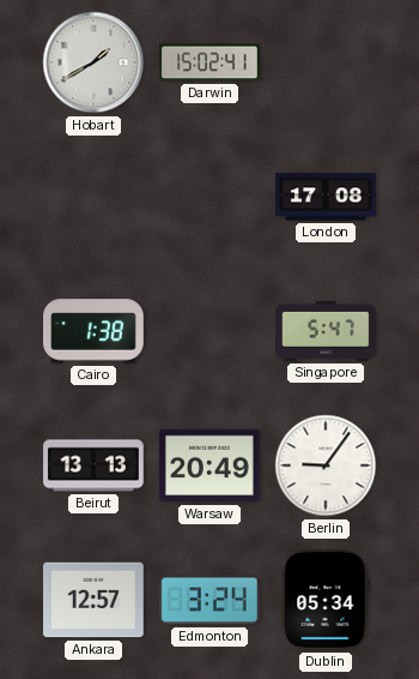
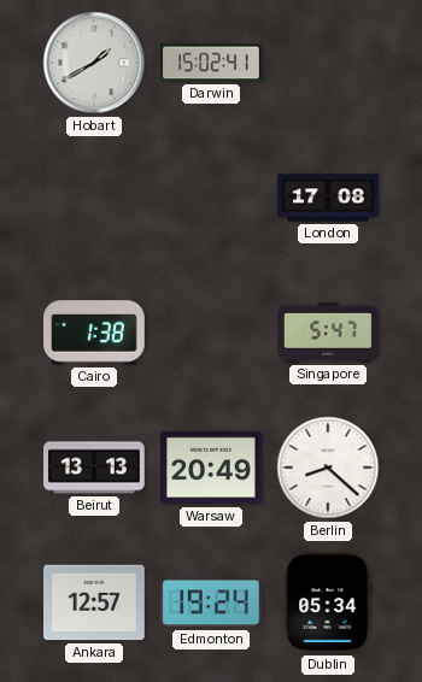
Berlin: 9:06 -> 8:22
Edmonton: 3:24 -> 19:24
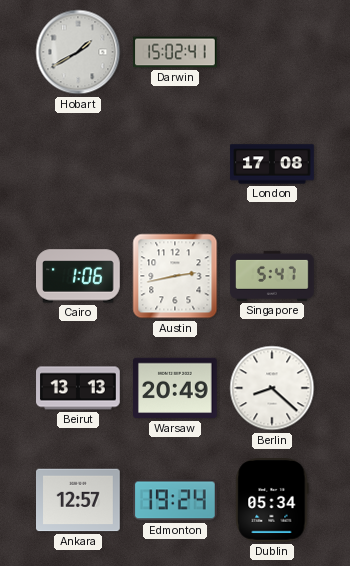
Cairo: 1:38 -> 1:06
Austin: none -> 2:43
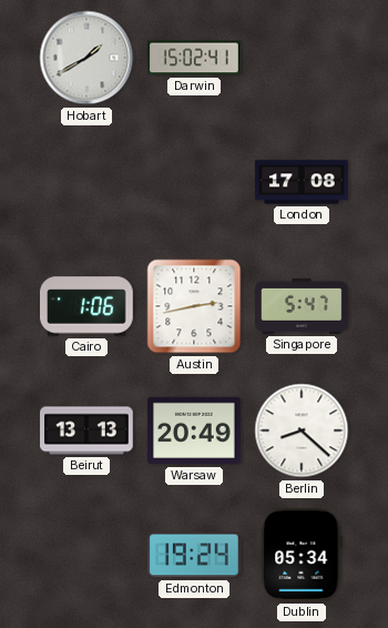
Ankara: 12:57 -> none
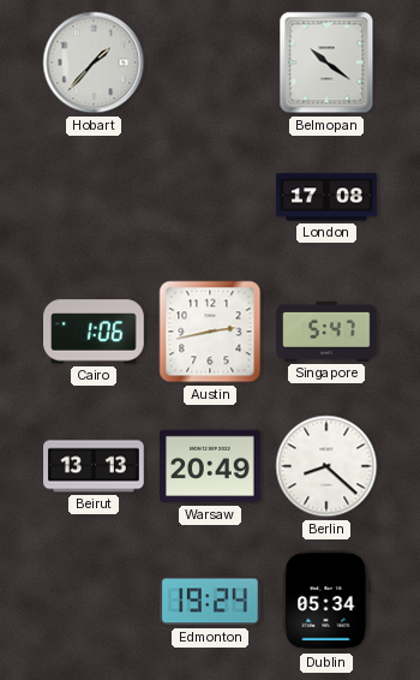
Hobart: 1:40 -> 1:37
Darwin: 15:02 -> none
Belmopan: none -> 10:21
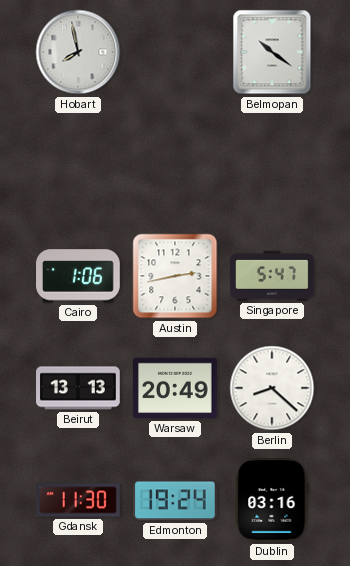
Hobart: 1:37 -> 7:58
London: 17:08 -> none
Gdansk: none -> 11:30
Dublin: 05:34 -> 03:16
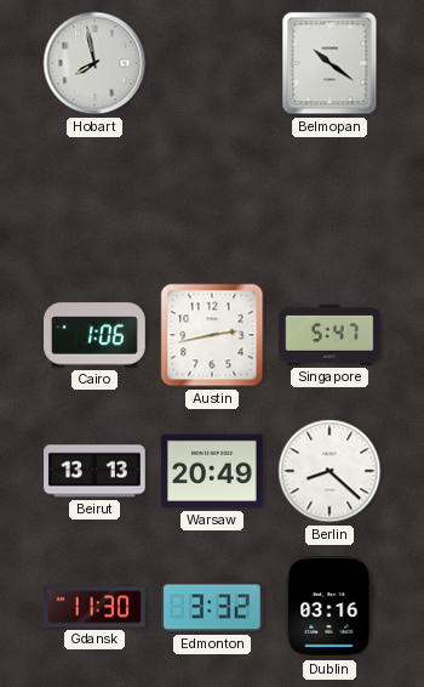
Edmonton: 19:24 -> 3:32
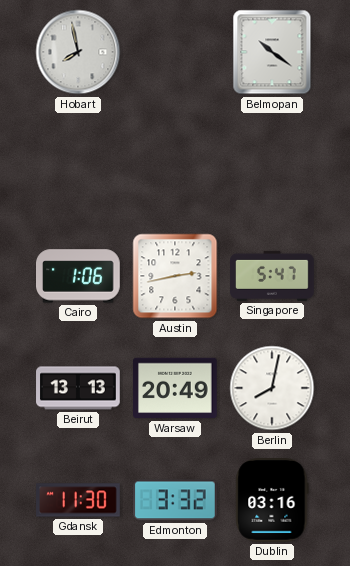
Berlin: 8:22 -> 8:02
